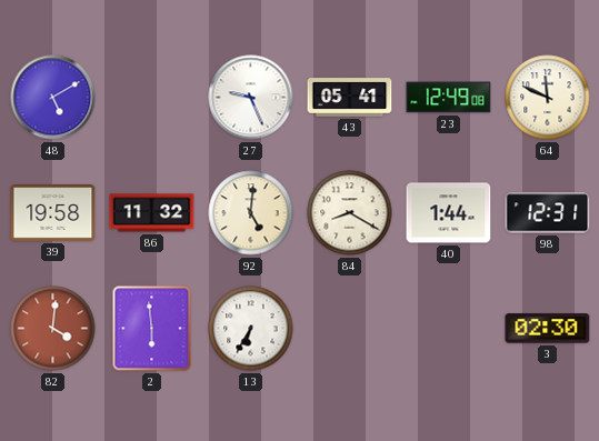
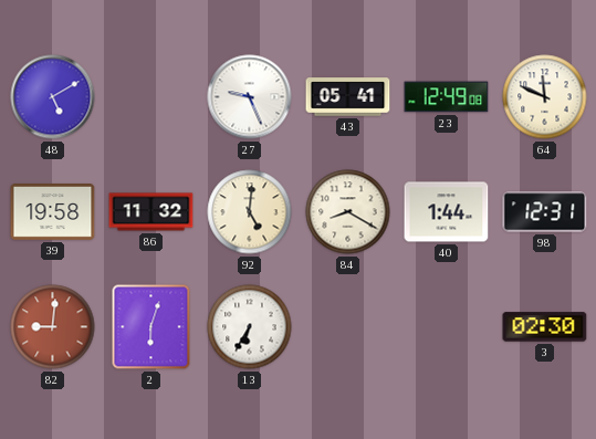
82: 4:01 -> 9:01
2: 5:59 -> 6:03
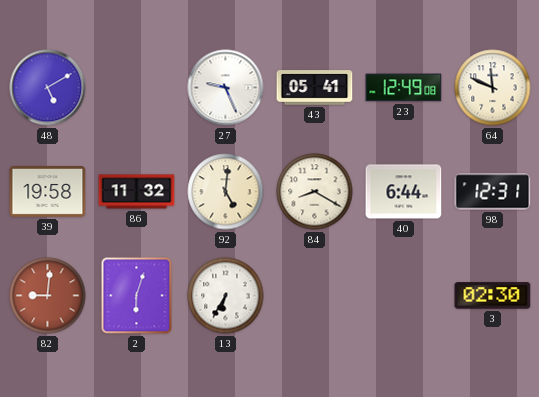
40: 1:44 -> 6:44
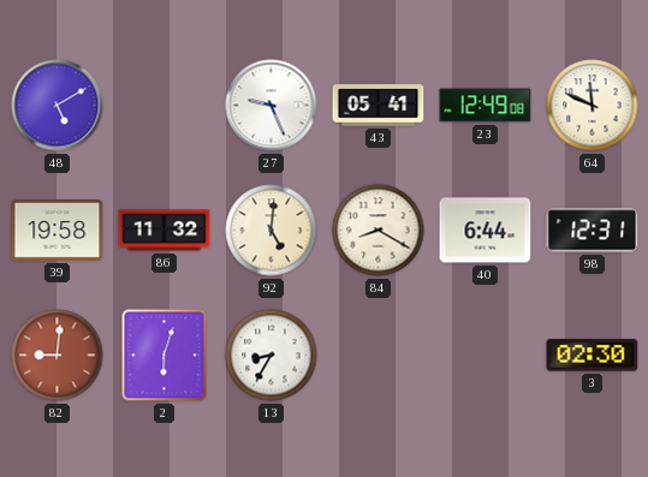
13: 6:35 -> 8:35
